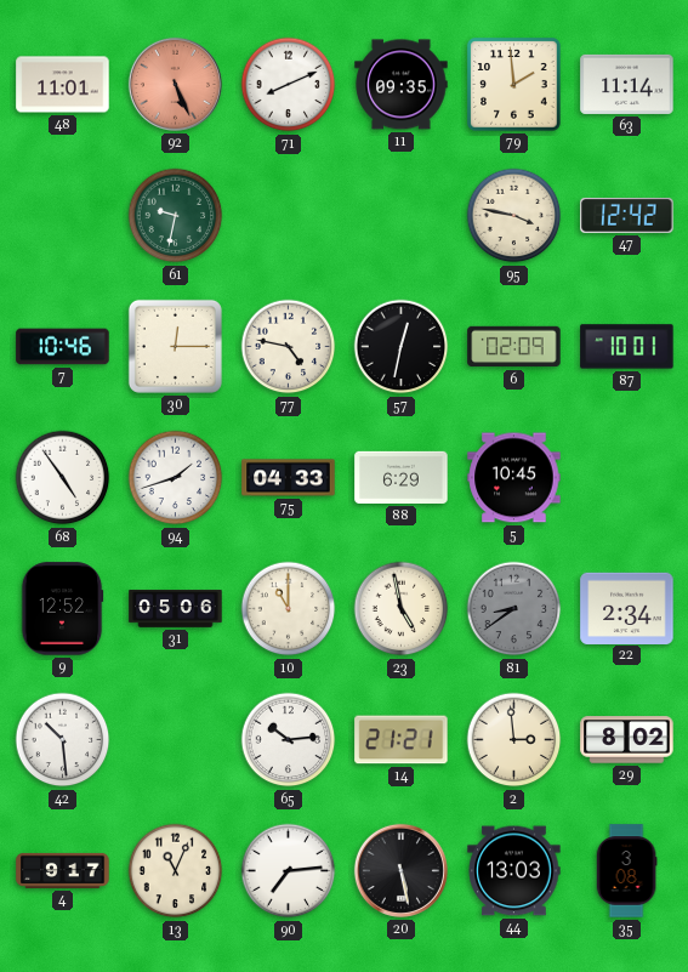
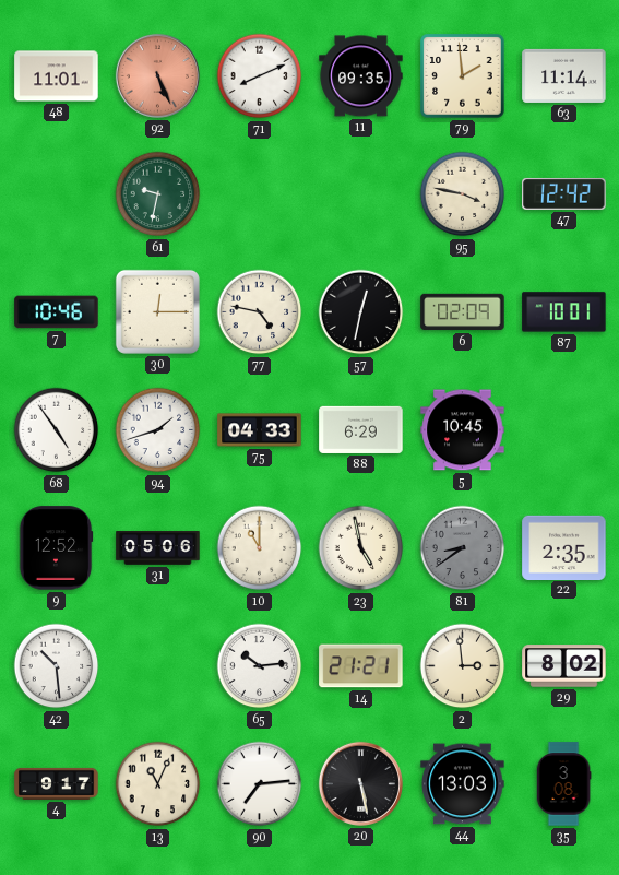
22: 2:34 -> 2:35
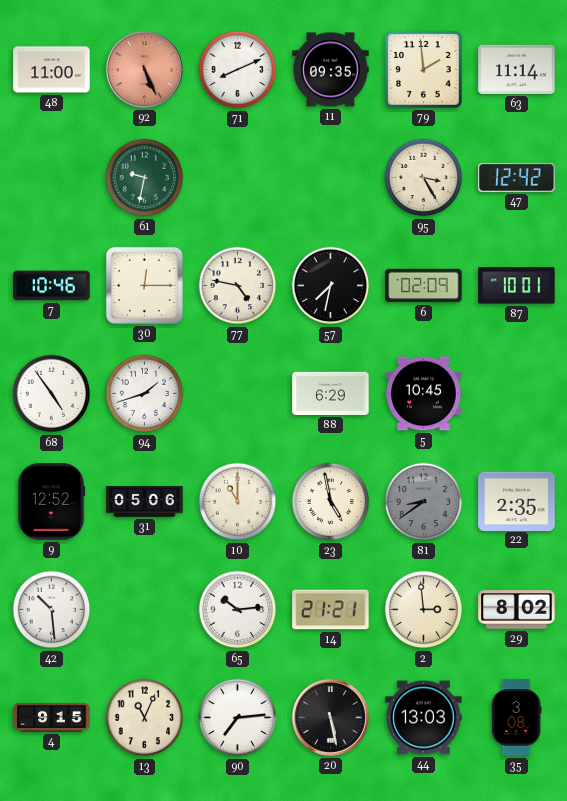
48: 11:01 -> 11:00
95: 3:47 -> 3:25
57: 12:32 -> 7:32
75: 04:33 -> none
4: 9:17 -> 9:15
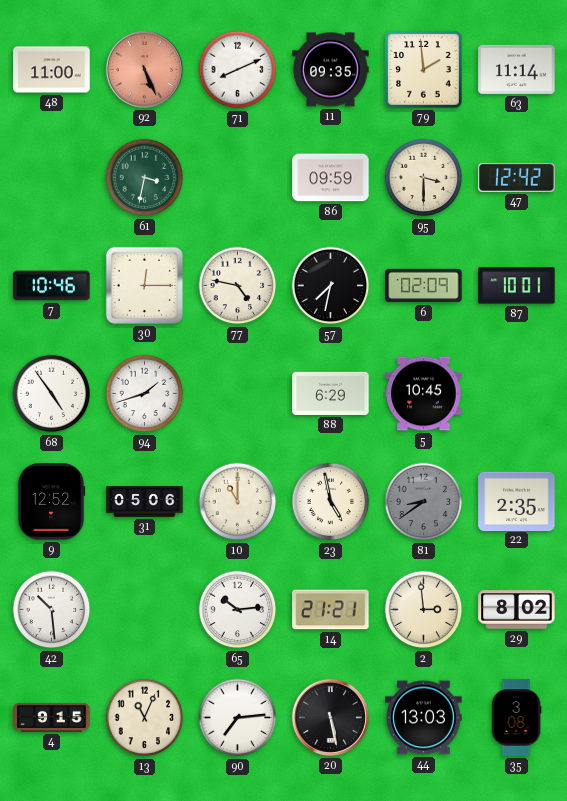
61: 9:32 -> 3:32
86: none -> 09:59
95: 3:25 -> 3:30
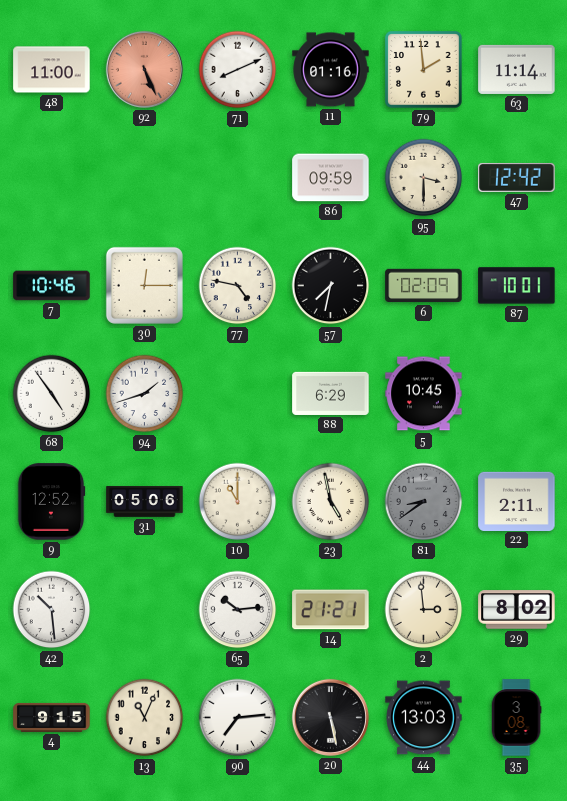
11: 09:35 -> 01:16
61: 3:32 -> none
22: 2:35 -> 2:11
